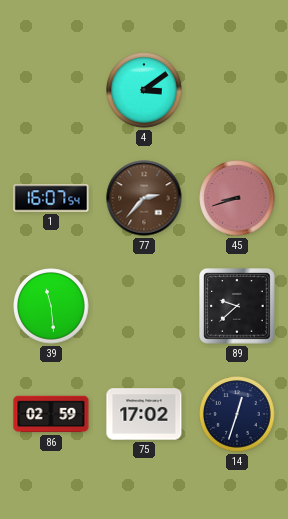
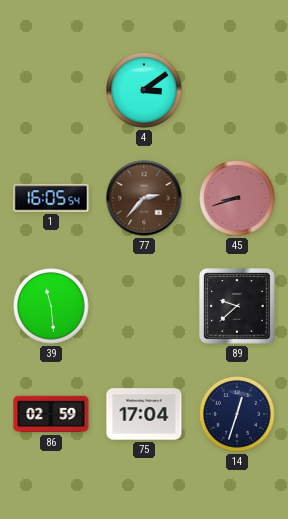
1: 16:07 -> 16:05
75: 17:02 -> 17:04
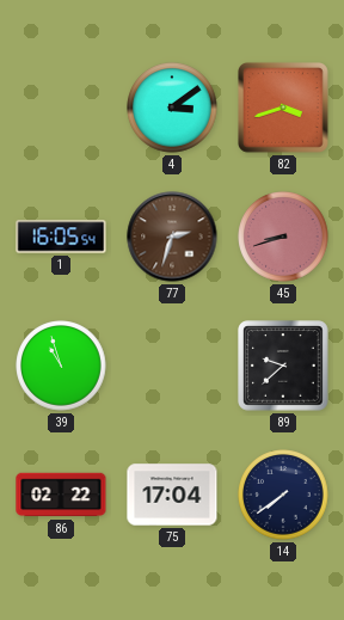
82: none -> 3:42
77: 2:37 -> 2:33
39: 11:29 -> 10:57
86: 02:59 -> 02:22
14: 12:33 -> 7:39
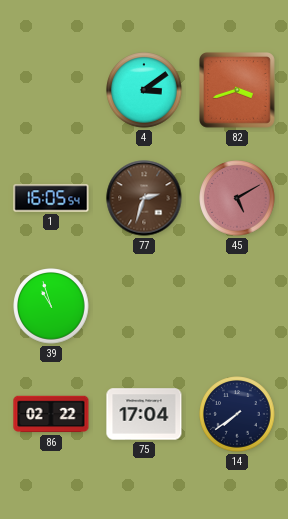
45: 8:42 -> 5:10
89: 9:38 -> none
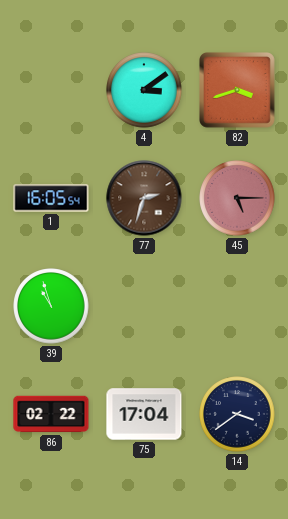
45: 5:10 -> 5:15
14: 7:39 -> 3:39
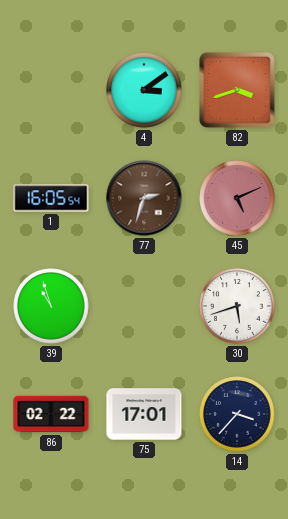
45: 5:15 -> 5:11
30: none -> 5:42
75: 17:04 -> 17:01
14: 3:39 -> 3:37
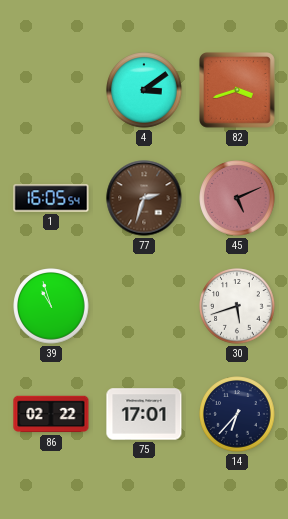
14: 3:37 -> 6:37
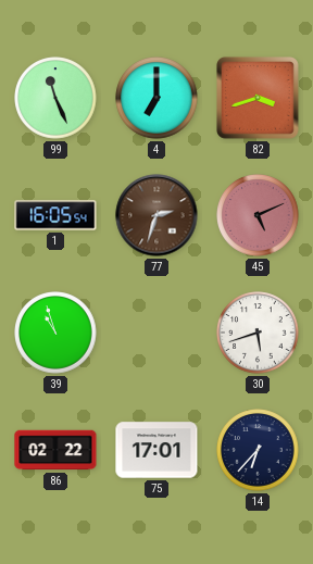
99: none -> 11:26
4: 3:09 -> 7:00
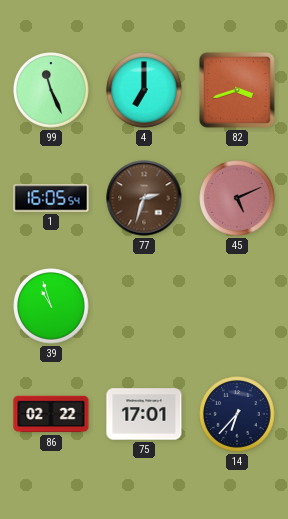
30: 5:42 -> none
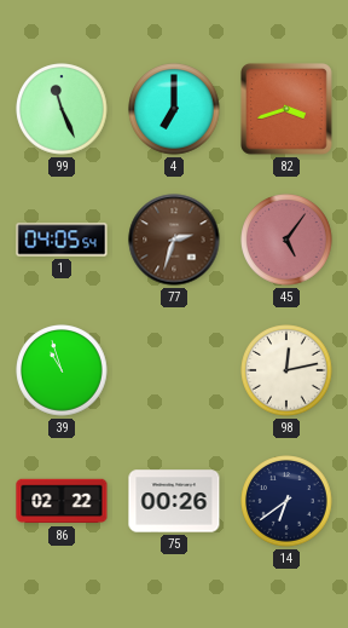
1: 16:05 -> 04:05
45: 5:11 -> 5:06
98: none -> 12:13
75: 17:01 -> 00:26
14: 6:37 -> 6:39
